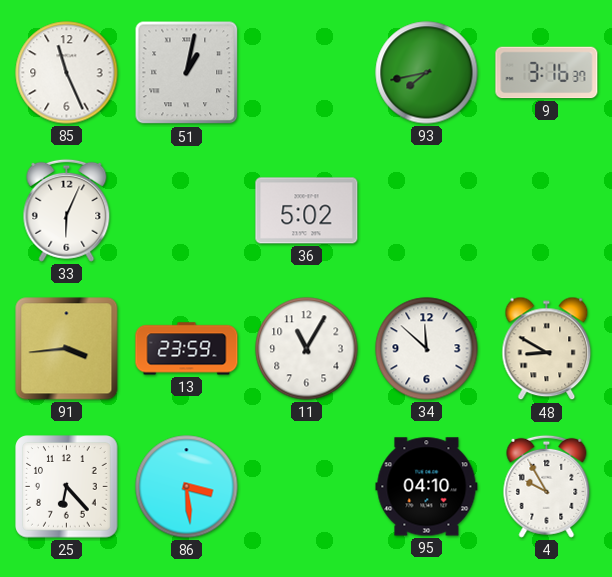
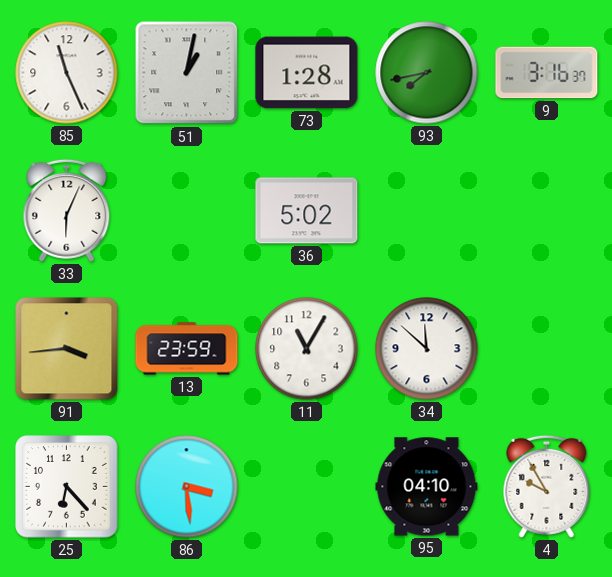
73: none -> 1:28
48: 8:50 -> none
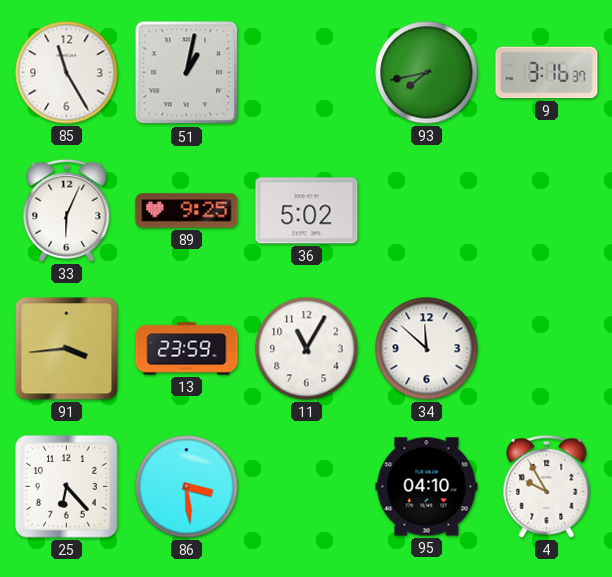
85: 11:26 -> 11:25
73: 1:28 -> none
89: none -> 9:25
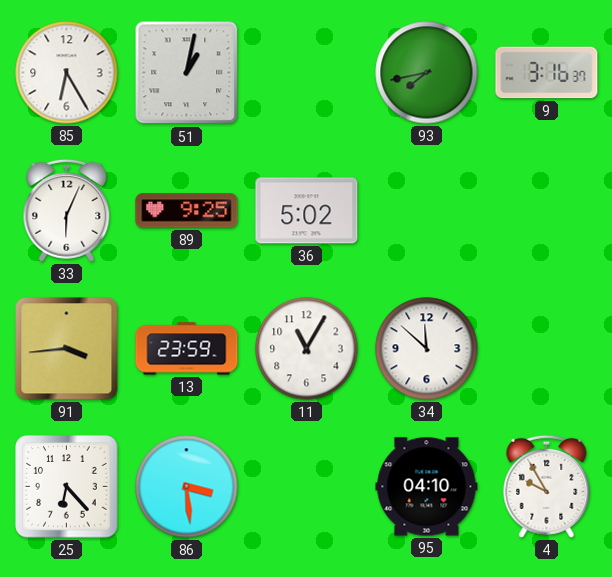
85: 11:25 -> 6:25
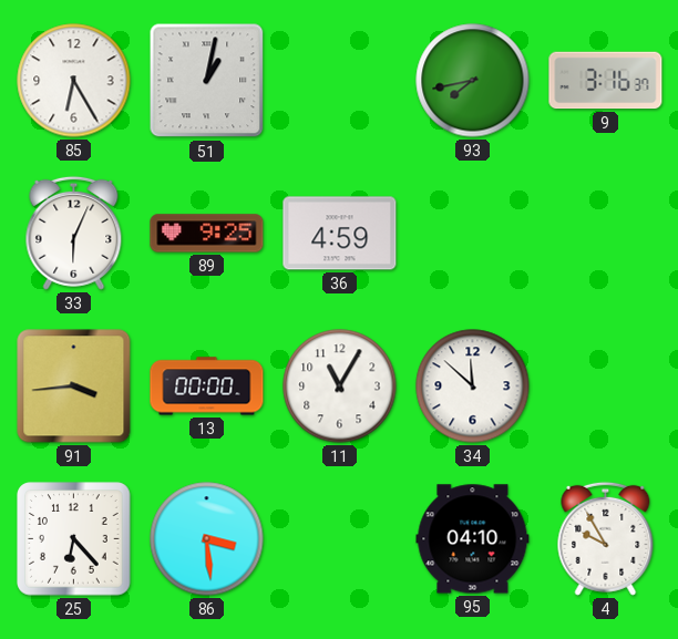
36: 5:02 -> 4:59
13: 23:59 -> 00:00
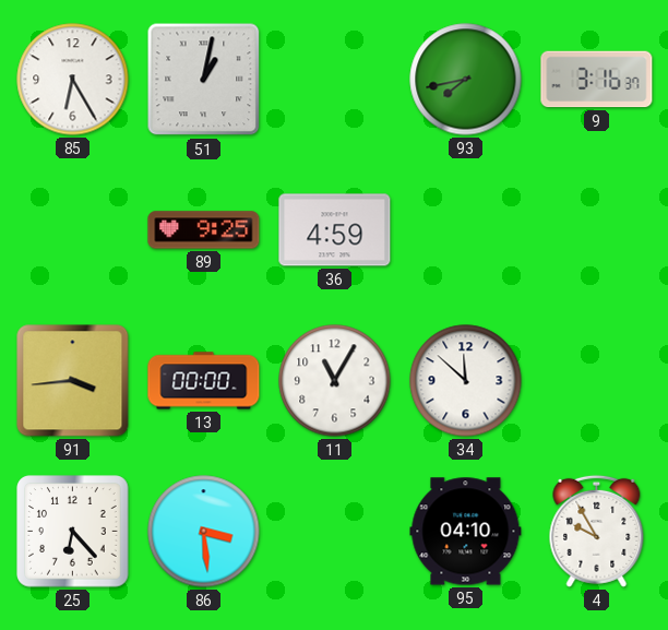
33: 6:04 -> none
